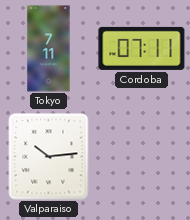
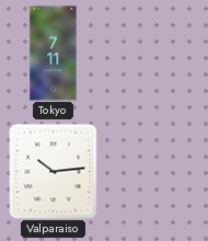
Cordoba: 07:11 -> none
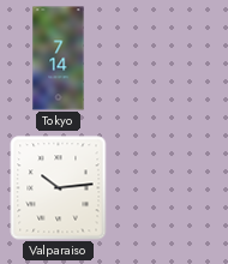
Tokyo: 7:11 -> 7:14
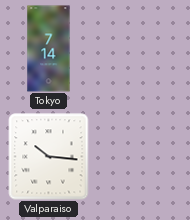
Valparaiso: 10:14 -> 10:16
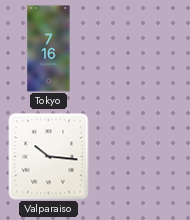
Tokyo: 7:14 -> 7:16
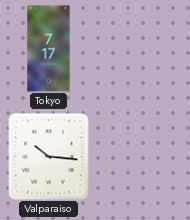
Tokyo: 7:16 -> 7:17
